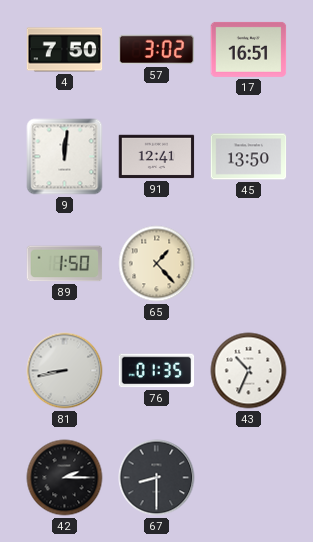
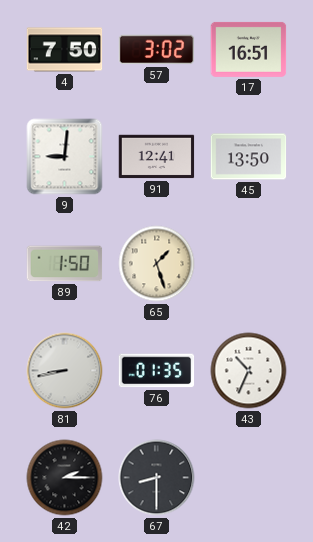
9: 12:01 -> 9:01
65: 1:23 -> 1:27
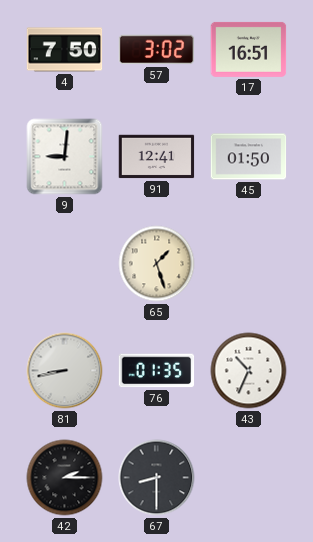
45: 13:50 -> 01:50
89: 1:50 -> none
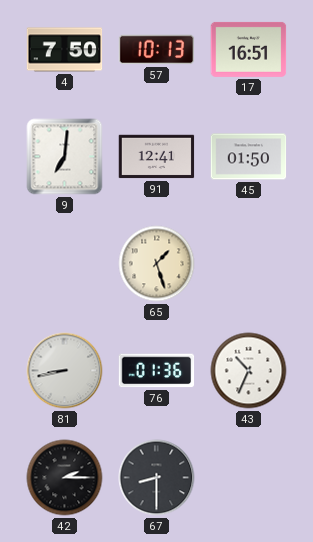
57: 3:02 -> 10:13
9: 9:01 -> 7:01
76: 01:35 -> 01:36
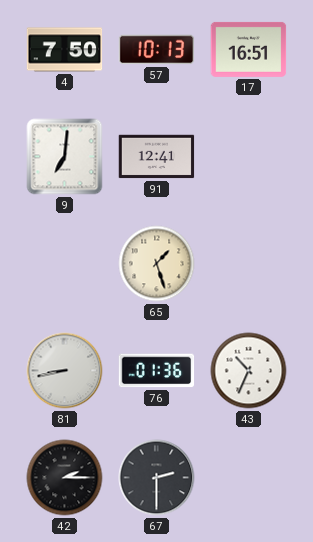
45: 01:50 -> none
67: 8:30 -> 2:30
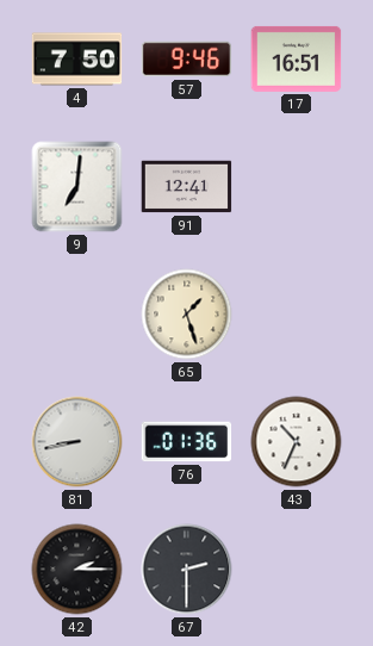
57: 10:13 -> 9:46
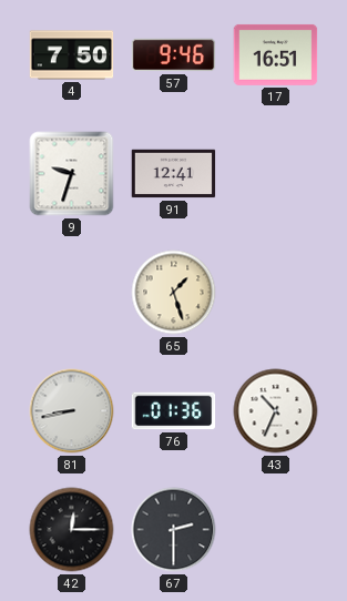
9: 7:01 -> 9:33
42: 2:15 -> 12:15
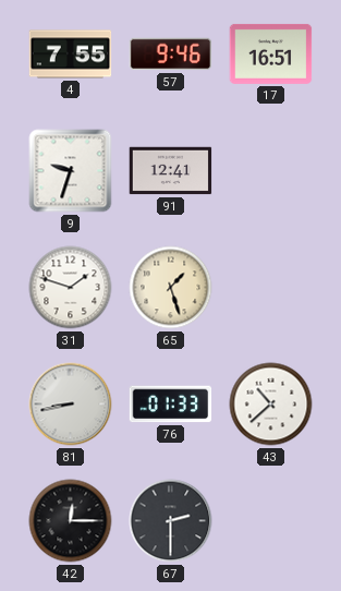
4: 7:50 -> 7:55
31: none -> 1:48
76: 01:36 -> 01:33
43: 10:34 -> 10:38
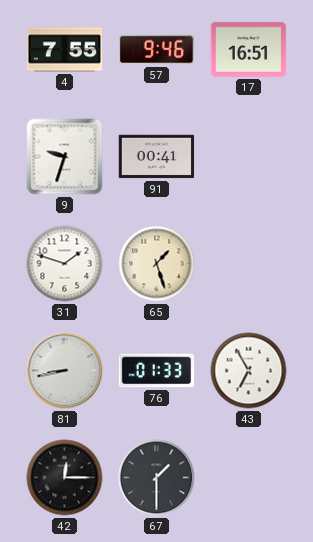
91: 12:41 -> 00:41
43: 10:38 -> 6:55
67: 2:30 -> 1:30
